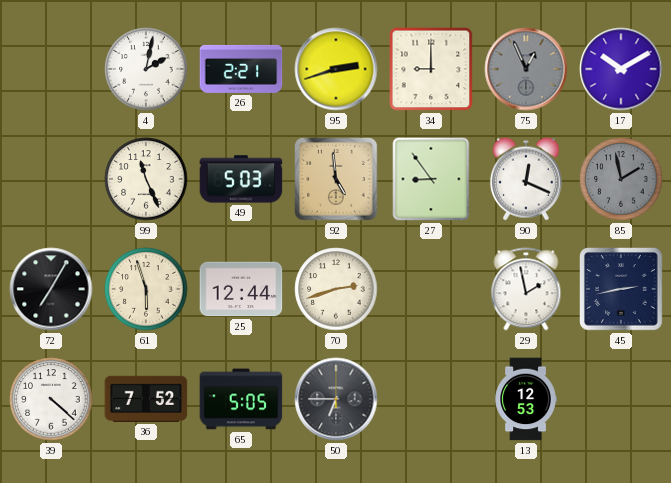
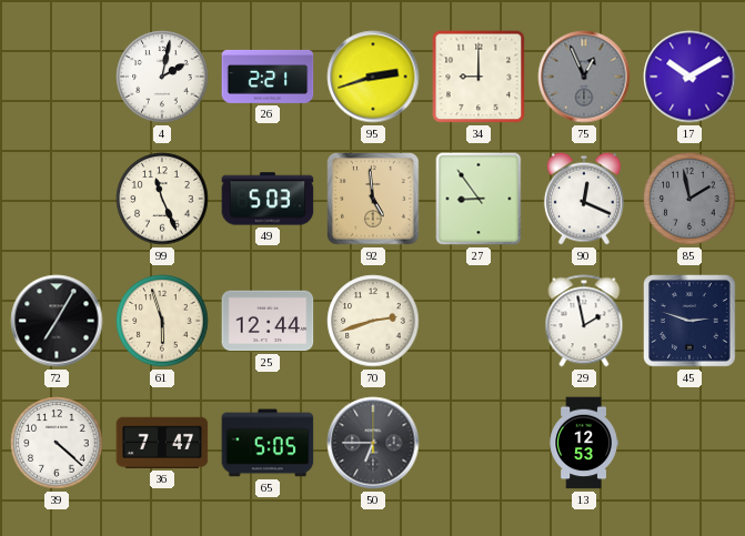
45: 2:43 -> 2:48
36: 7:52 -> 7:47
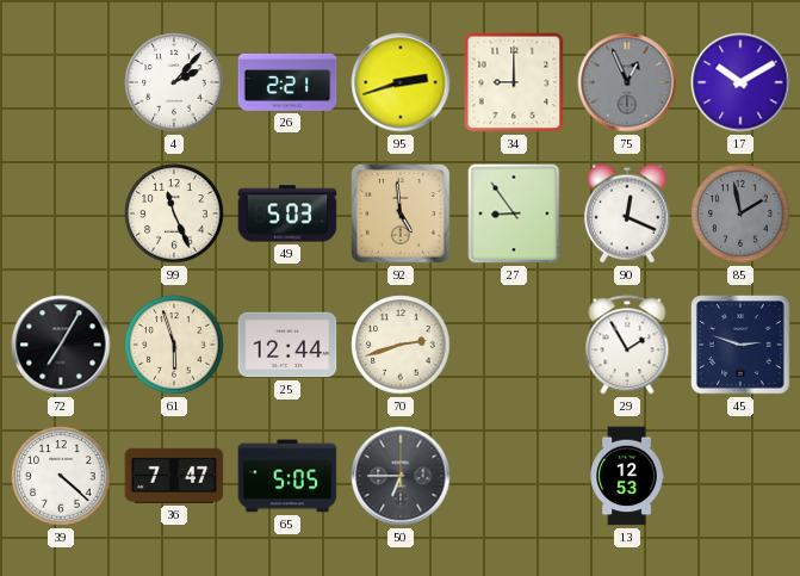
4: 2:02 -> 2:07
29: 1:58 -> 1:55
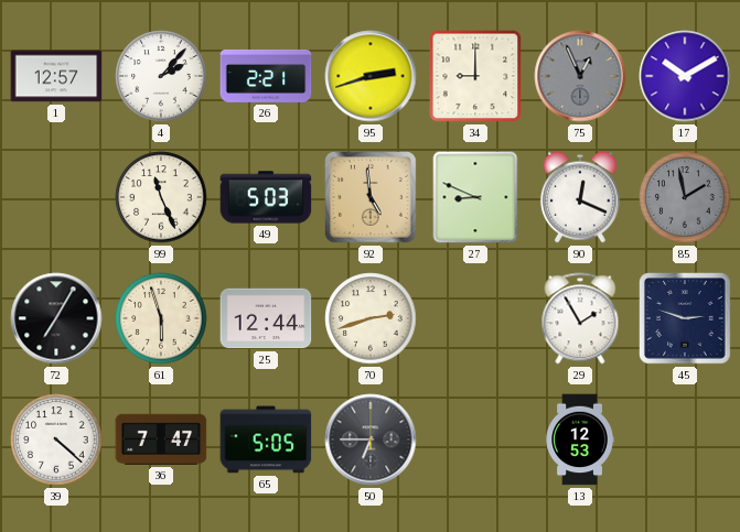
1: none -> 12:57
27: 8:54 -> 8:49
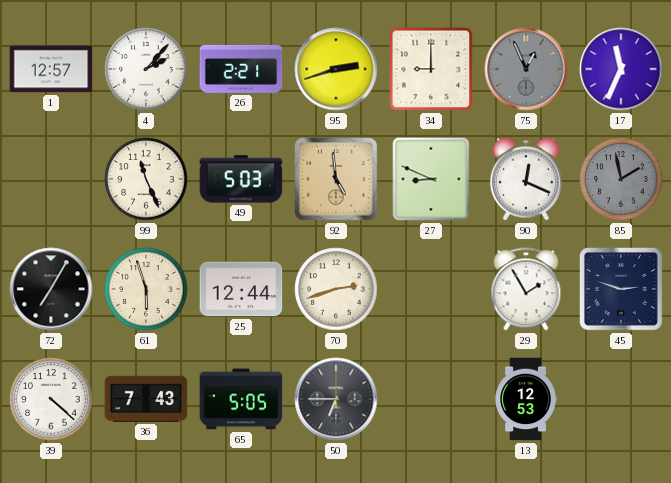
17: 10:10 -> 11:34
36: 7:47 -> 7:43
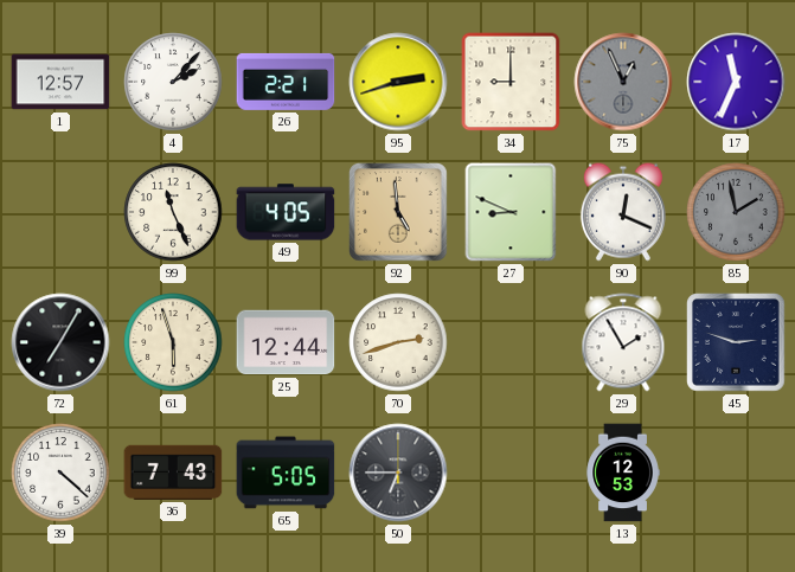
49: 5:03 -> 4:05
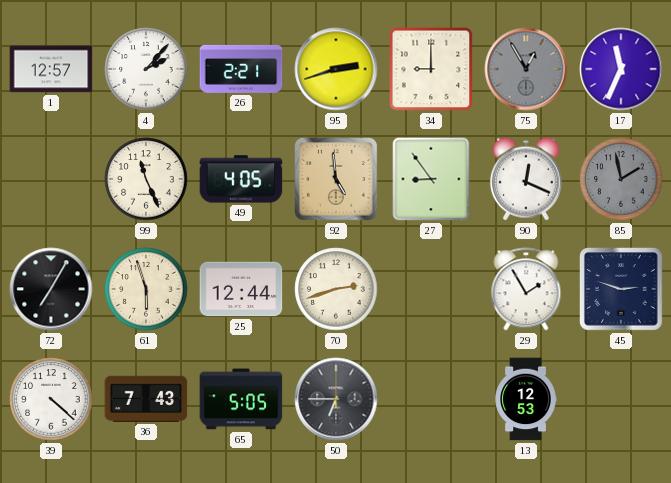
75: 12:56 -> 12:55
27: 8:49 -> 8:54
